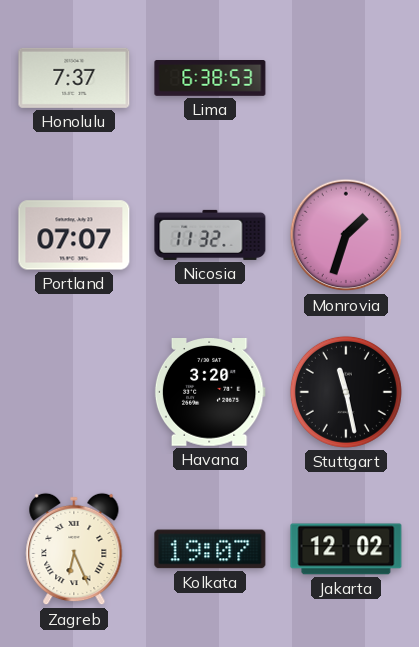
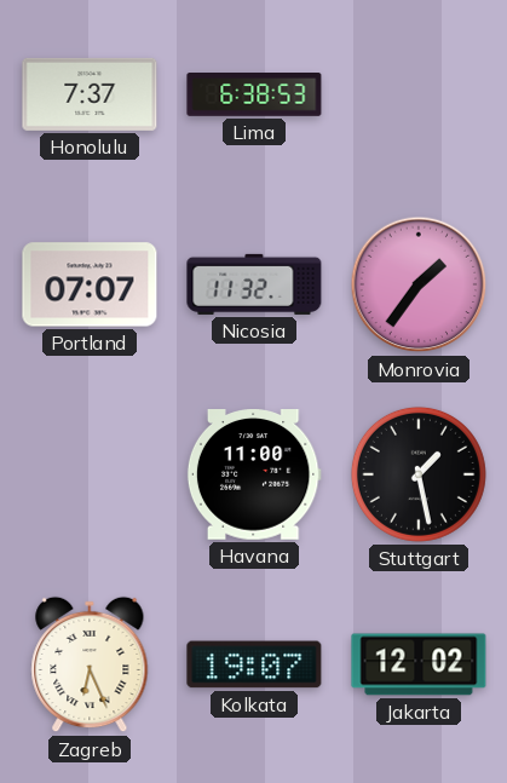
Monrovia: 1:33 -> 1:36
Havana: 3:20 -> 11:00
Stuttgart: 11:28 -> 1:28
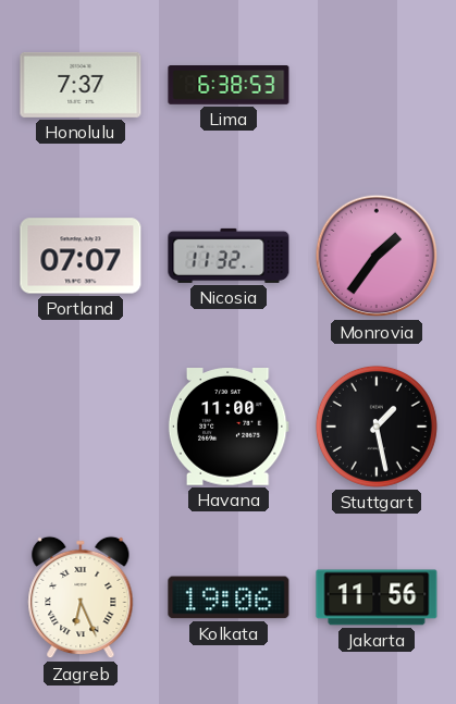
Kolkata: 19:07 -> 19:06
Jakarta: 12:02 -> 11:56
